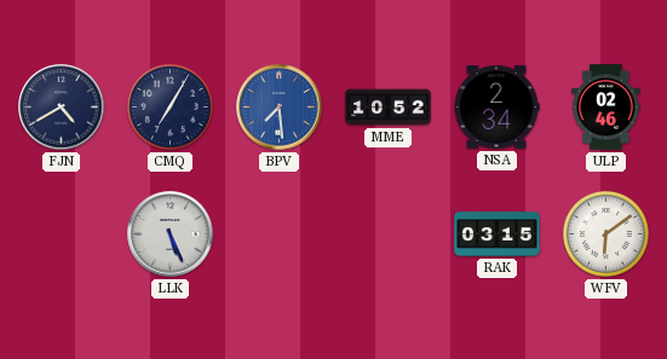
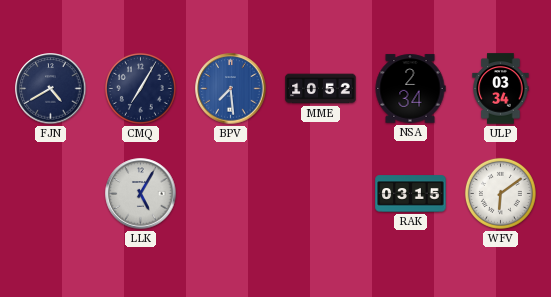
ULP: 02:46 -> 03:34
LLK: 5:26 -> 5:05
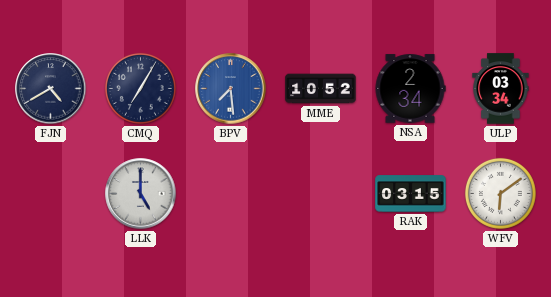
LLK: 5:05 -> 5:00
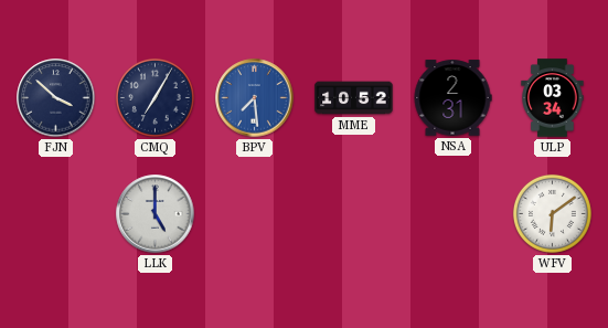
FJN: 4:40 -> 3:52
NSA: 2:34 -> 2:31
RAK: 03:15 -> none
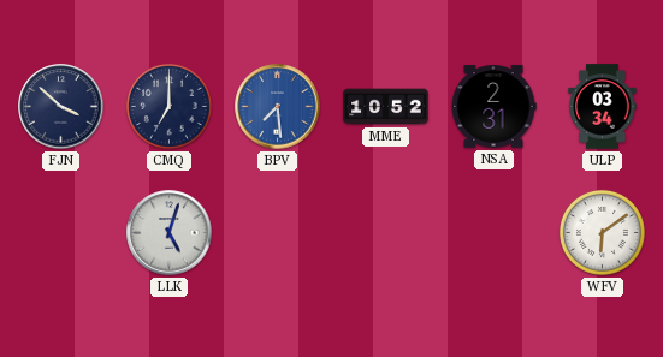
CMQ: 7:05 -> 7:00
LLK: 5:00 -> 5:03
